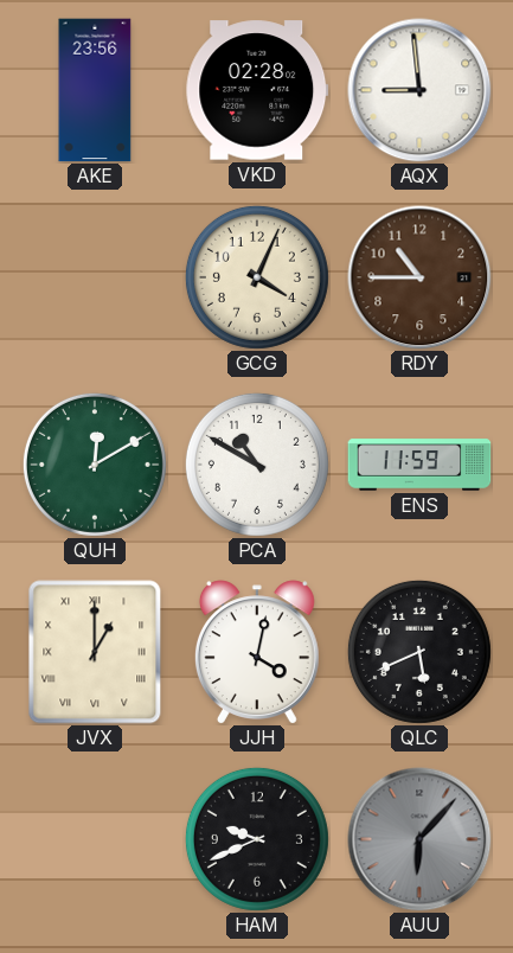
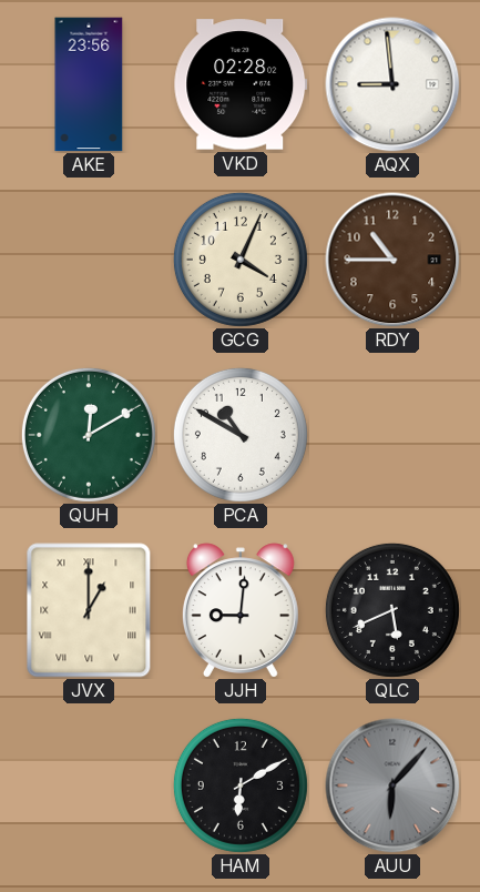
ENS: 11:59 -> none
JJH: 4:02 -> 9:01
HAM: 9:41 -> 6:10
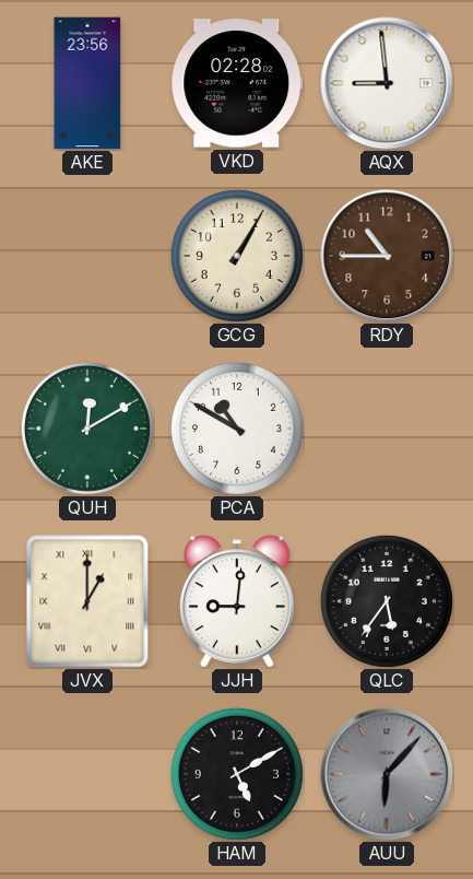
GCG: 4:04 -> 1:05
QLC: 5:41 -> 5:36
HAM: 6:10 -> 5:10
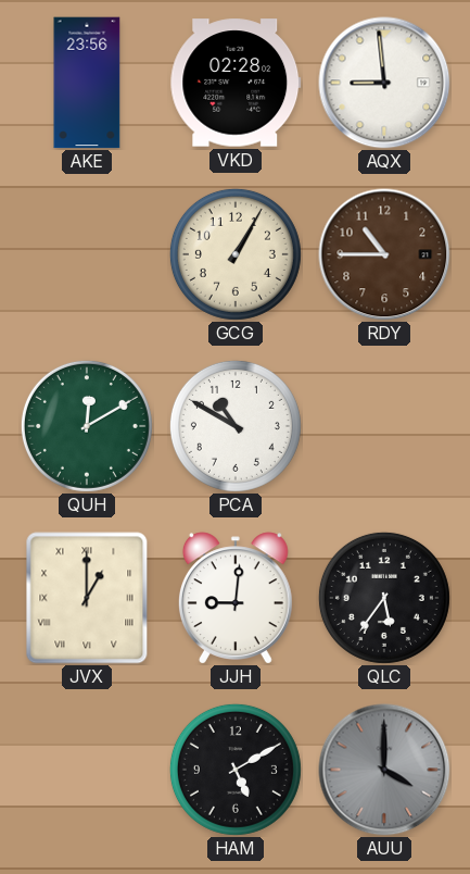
AUU: 6:07 -> 4:00
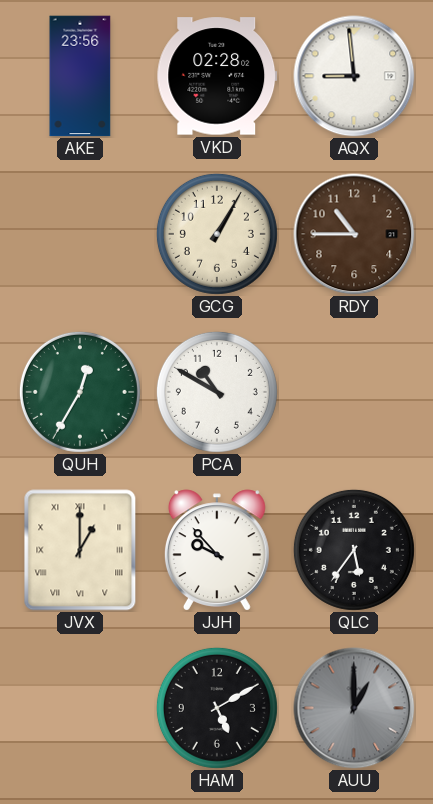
QUH: 12:10 -> 12:35
JJH: 9:01 -> 9:53
AUU: 4:00 -> 1:00
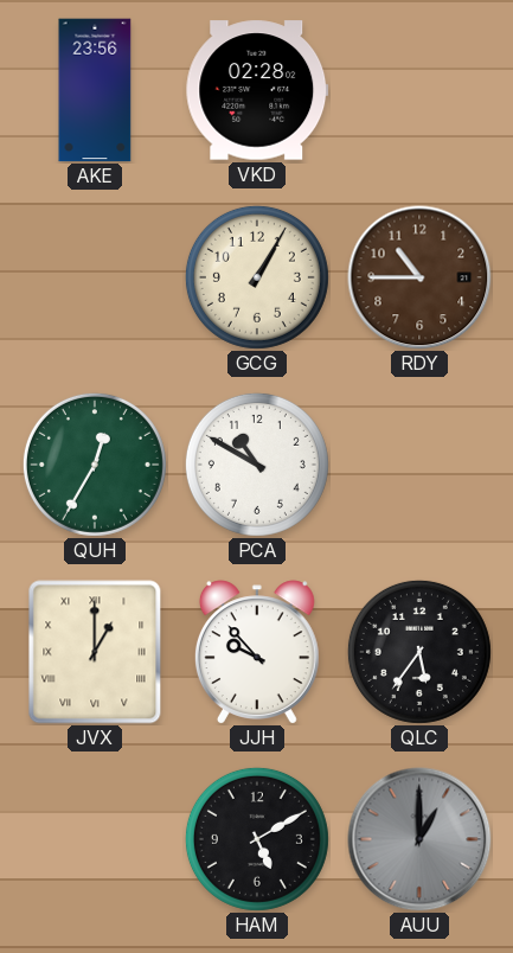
AQX: 8:59 -> none
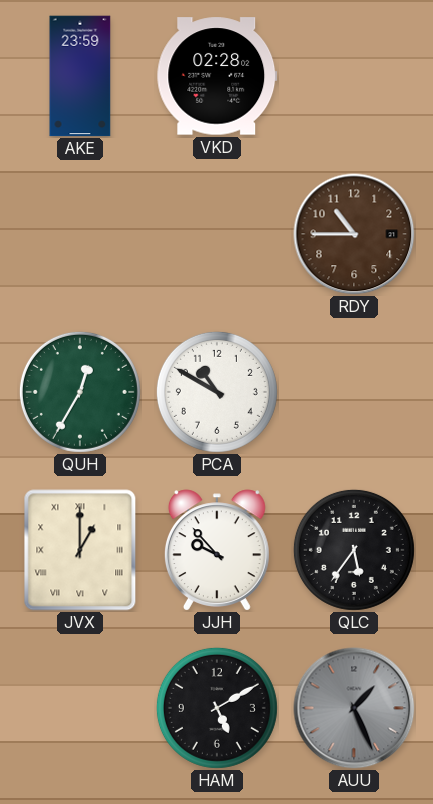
AKE: 23:56 -> 23:59
GCG: 1:05 -> none
AUU: 1:00 -> 1:26
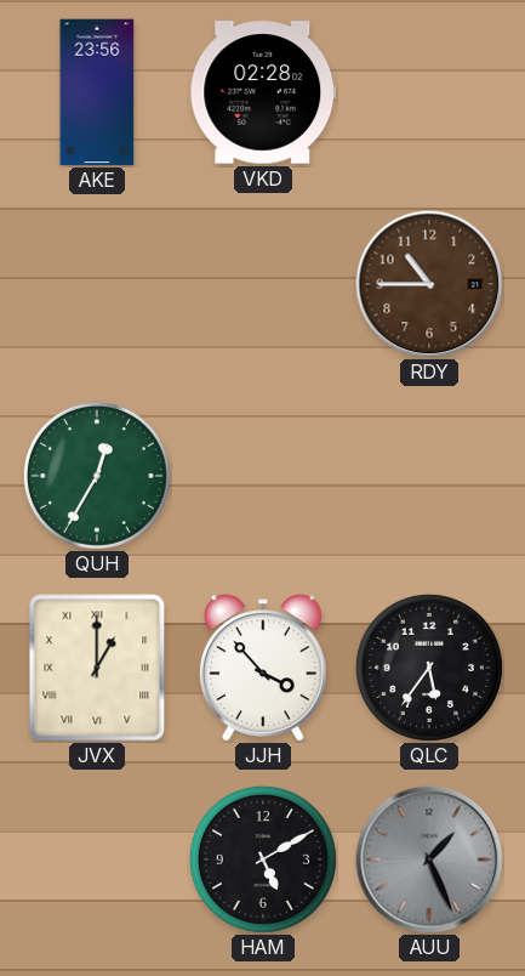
AKE: 23:59 -> 23:56
PCA: 10:50 -> none
JJH: 9:53 -> 3:53
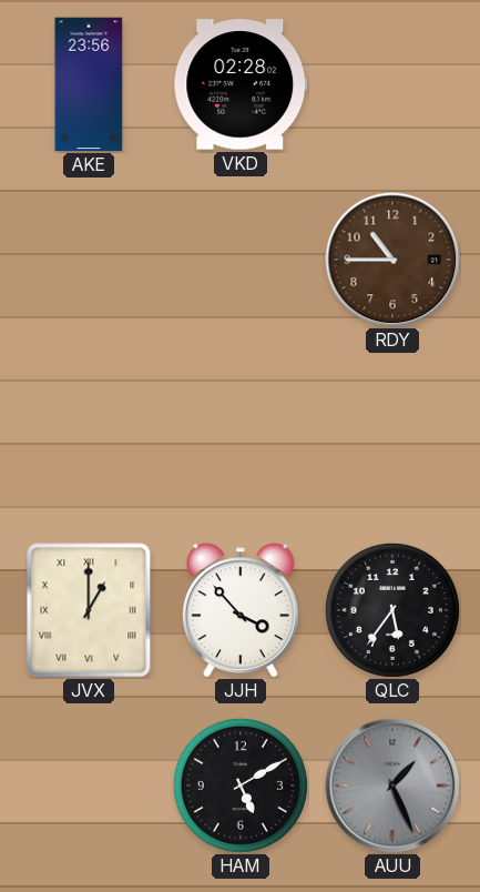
QUH: 12:35 -> none
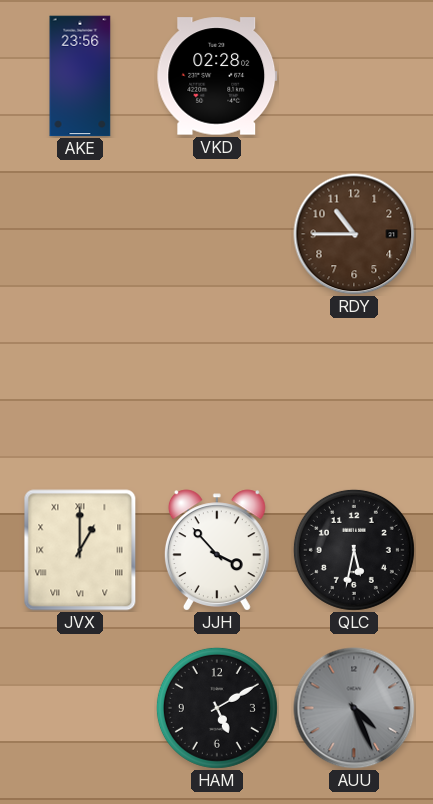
QLC: 5:36 -> 5:32
AUU: 1:26 -> 4:26
